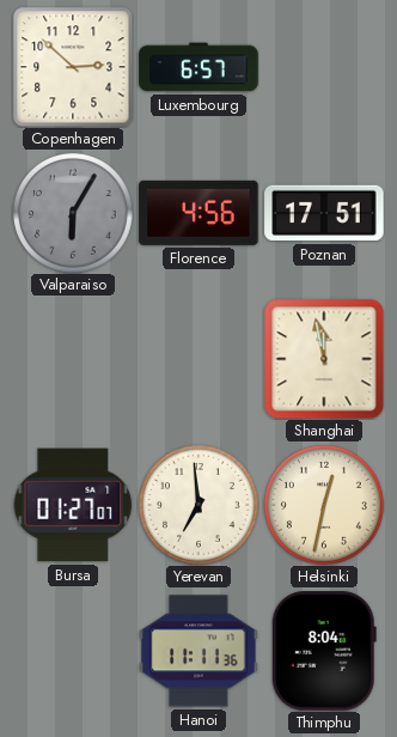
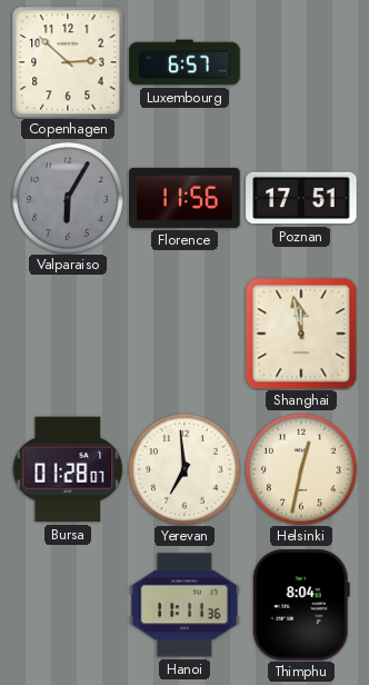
Florence: 4:56 -> 11:56
Bursa: 01:27 -> 01:28
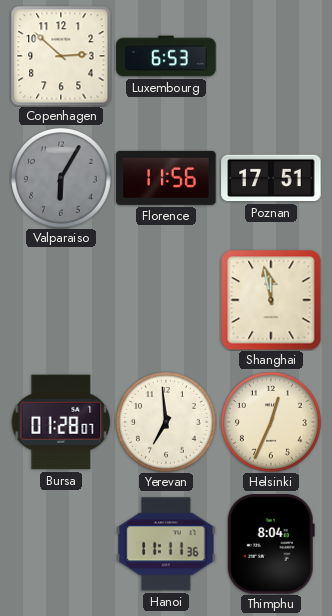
Luxembourg: 6:57 -> 6:53
Helsinki: 12:32 -> 12:34
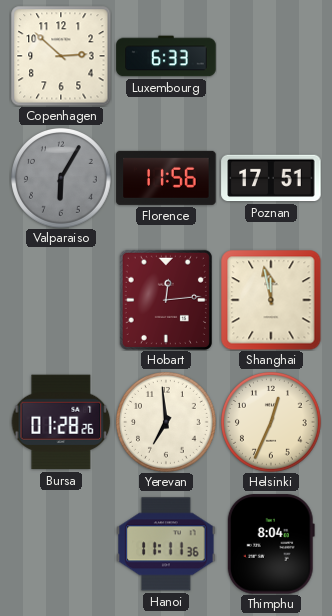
Luxembourg: 6:53 -> 6:33
Hobart: none -> 12:14
Bursa: 01:28:07 -> 01:28:26
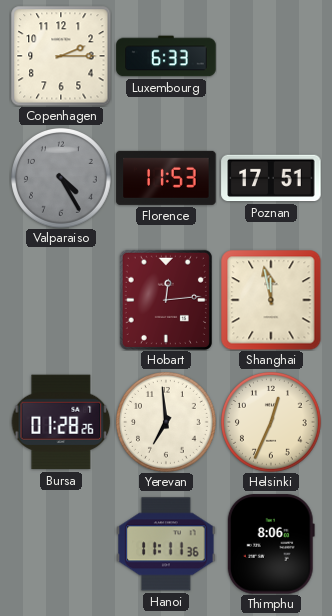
Copenhagen: 2:52 -> 2:15
Valparaiso: 6:05 -> 4:25
Florence: 11:56 -> 11:53
Thimphu: 8:04 -> 8:06
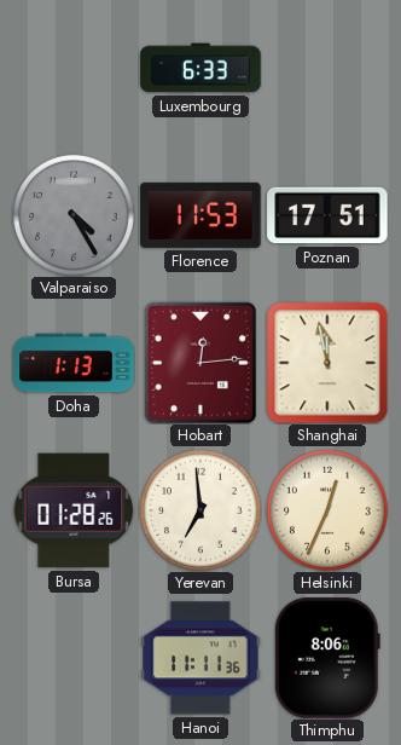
Copenhagen: 2:15 -> none
Doha: none -> 1:13
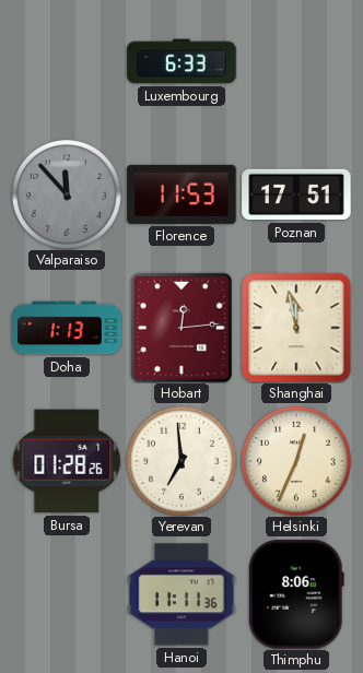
Valparaiso: 4:25 -> 11:53
